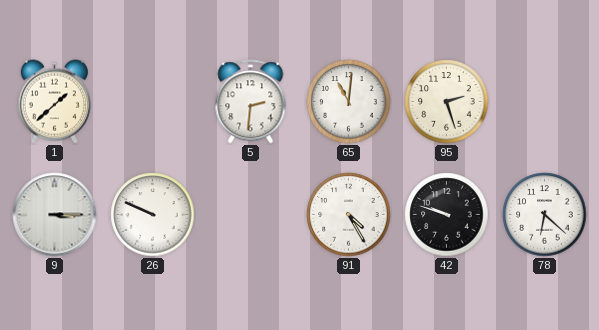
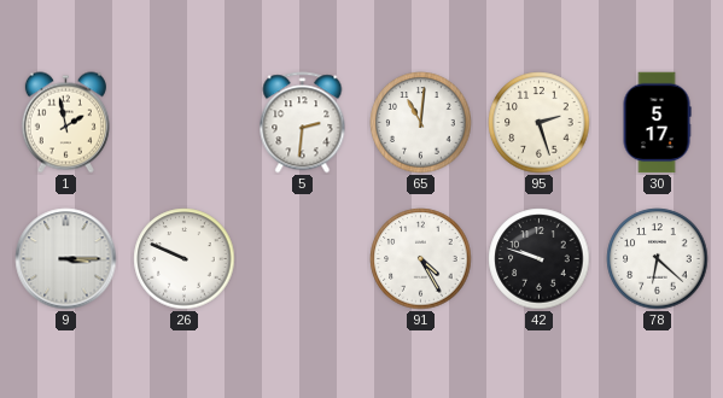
1: 1:38 -> 1:58
30: none -> 5:17
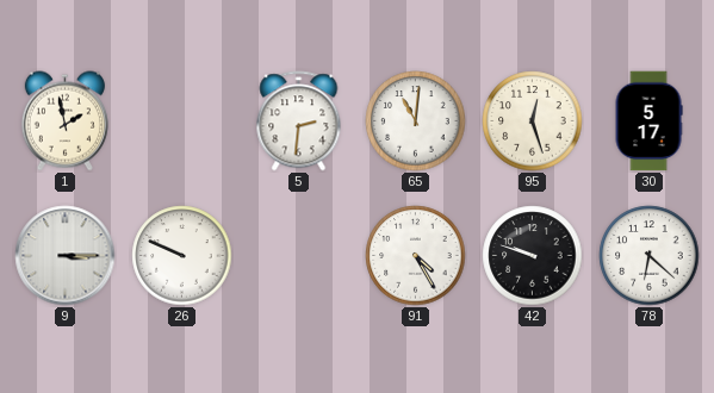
95: 2:27 -> 12:27
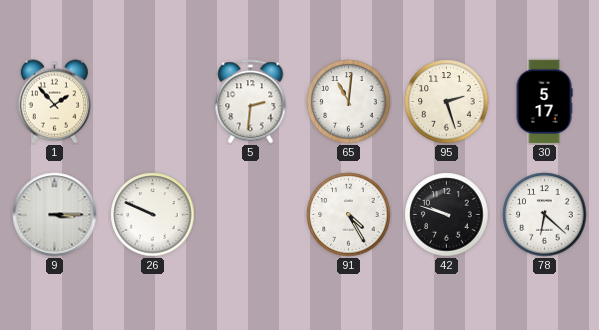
1: 1:58 -> 1:53
95: 12:27 -> 2:27
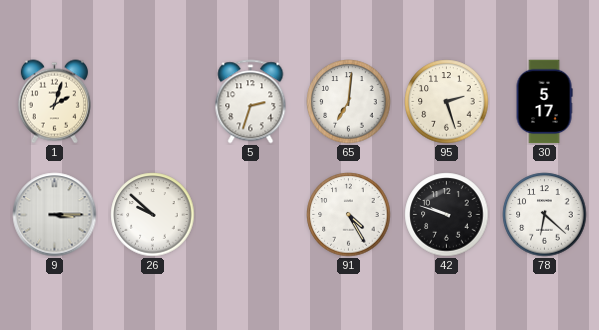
1: 1:53 -> 2:03
5: 2:31 -> 2:33
65: 11:01 -> 7:01
26: 9:49 -> 9:52
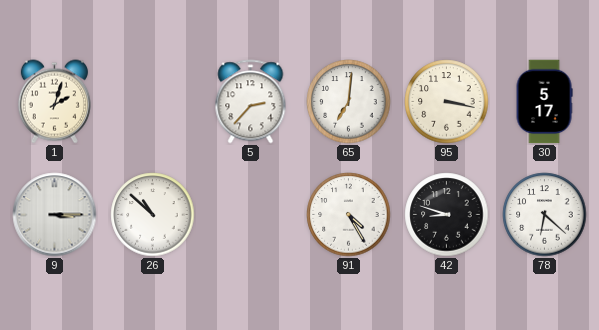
5: 2:33 -> 2:37
95: 2:27 -> 3:17
26: 9:52 -> 10:52
42: 9:48 -> 8:48
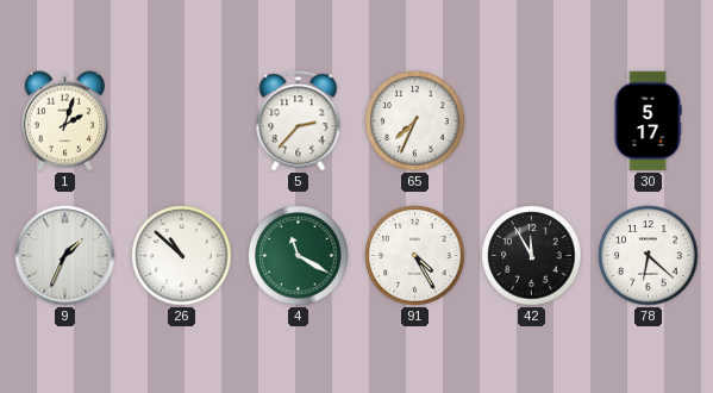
65: 7:01 -> 7:34
95: 3:17 -> none
9: 3:15 -> 1:34
4: none -> 11:20
42: 8:48 -> 11:55
